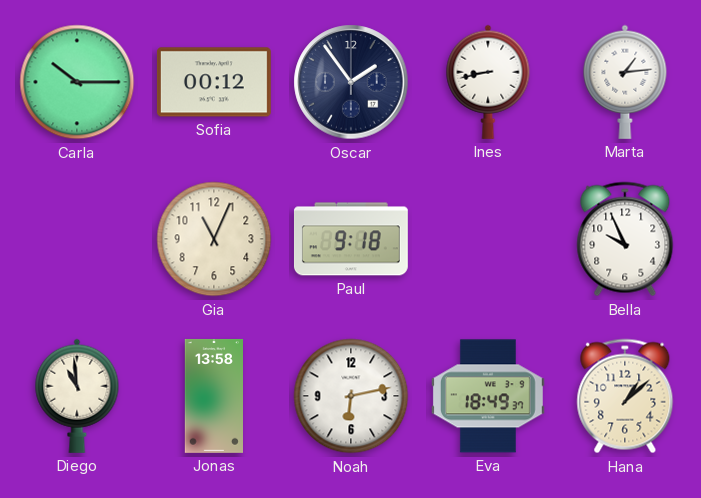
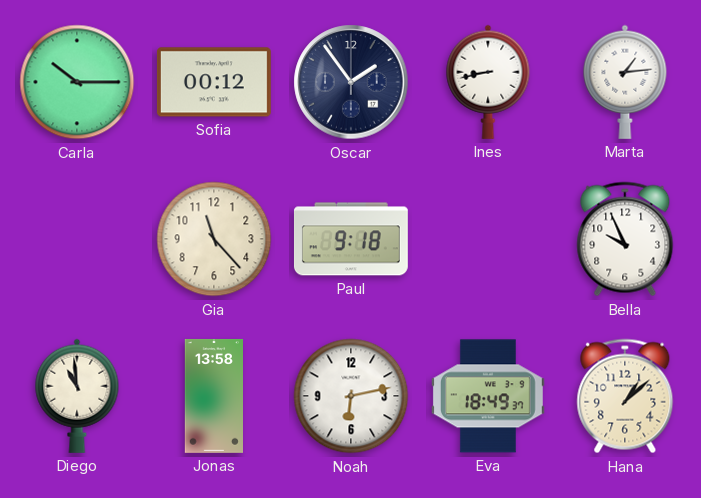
Gia: 11:04 -> 11:23
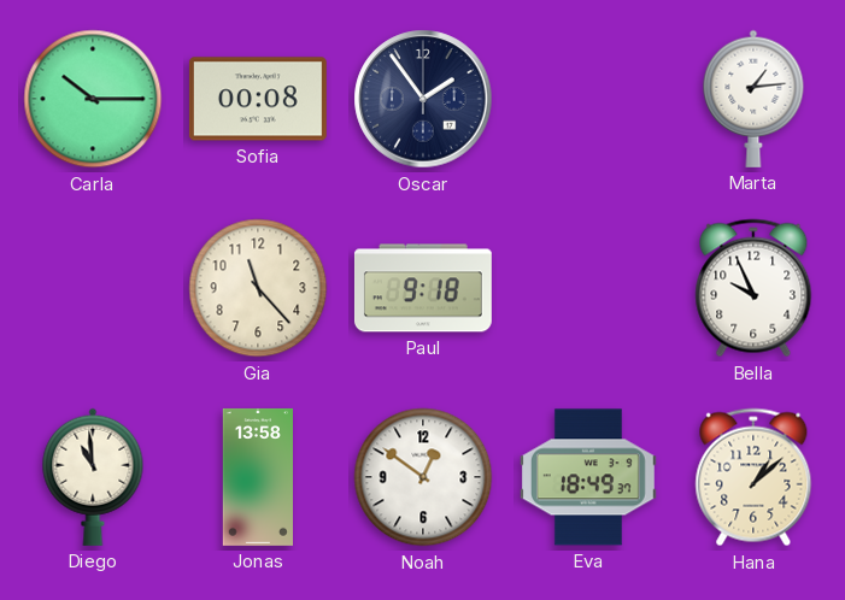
Sofia: 00:12 -> 00:08
Ines: 8:43 -> none
Noah: 6:13 -> 12:51
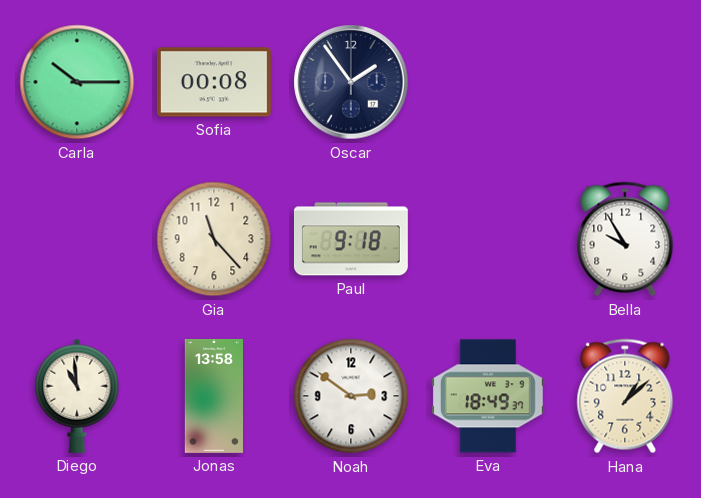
Marta: 1:14 -> none
Bella: 9:56 -> 9:55
Noah: 12:51 -> 2:51
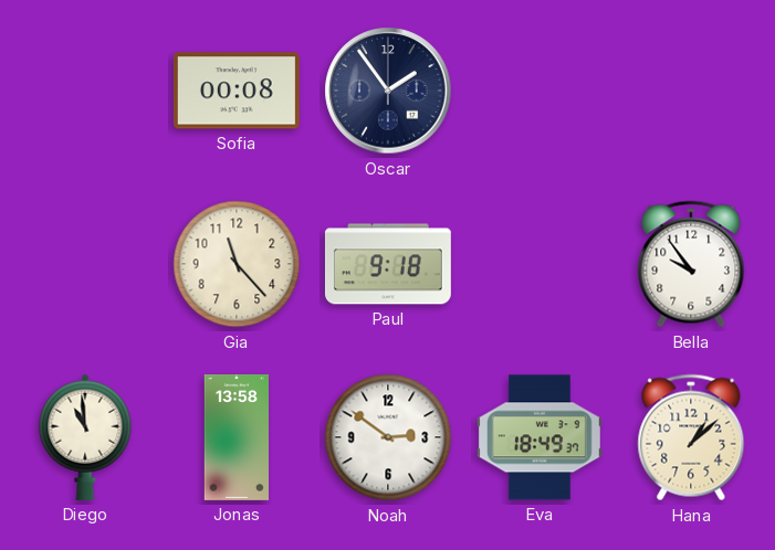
Carla: 10:15 -> none
Bella: 9:55 -> 9:54
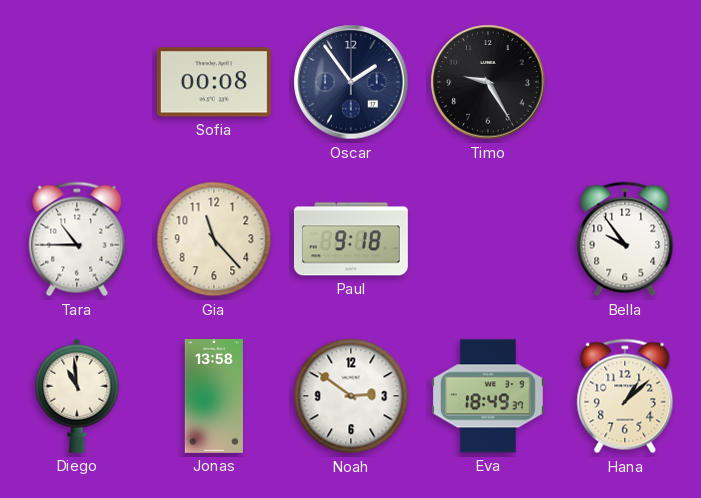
Timo: none -> 9:25
Tara: none -> 10:45
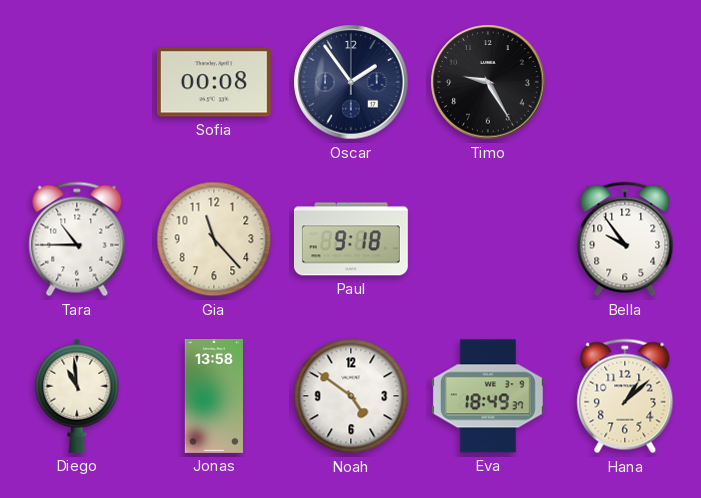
Noah: 2:51 -> 4:51
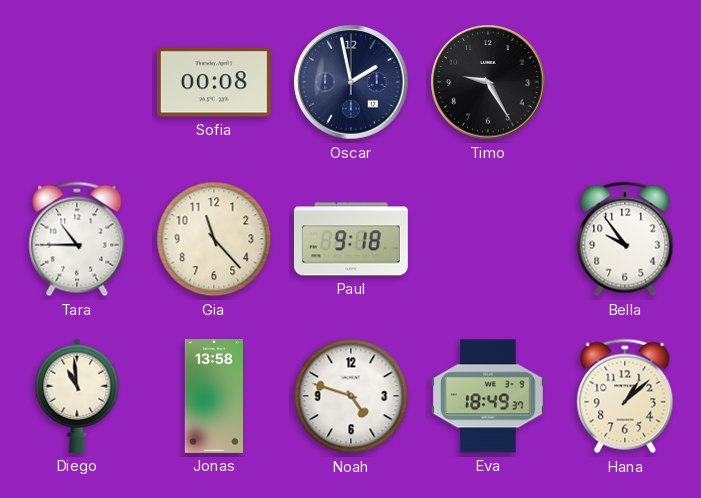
Oscar: 1:54 -> 1:58
Noah: 4:51 -> 4:48
